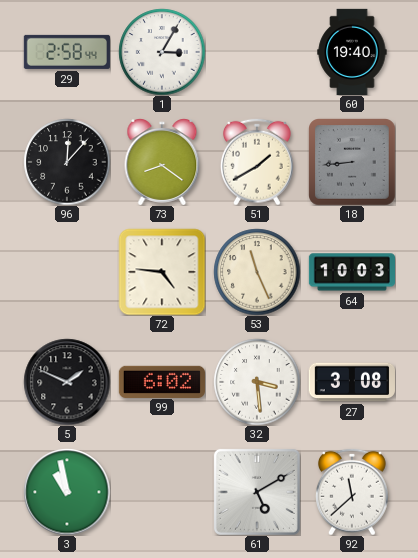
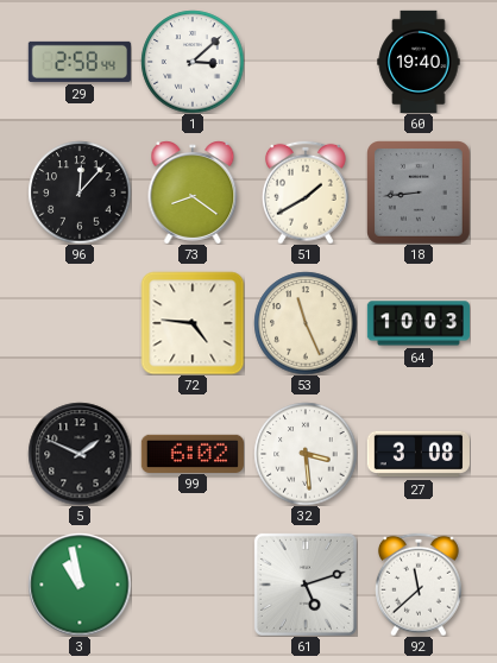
1: 3:05 -> 3:08
61: 5:10 -> 5:12
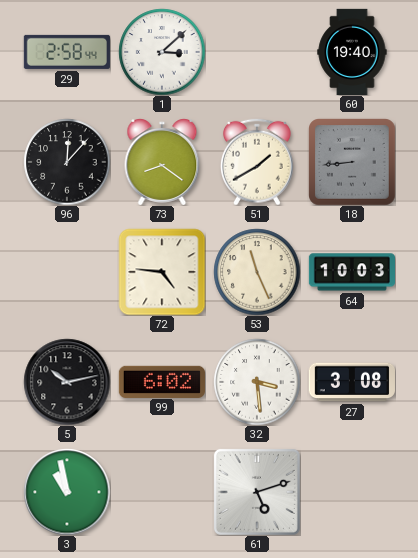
5: 1:49 -> 10:13
92: 11:38 -> none
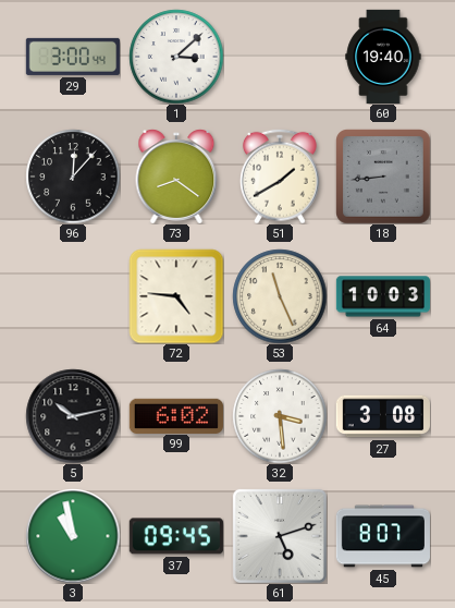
29: 2:58 -> 3:00
37: none -> 09:45
45: none -> 8:07
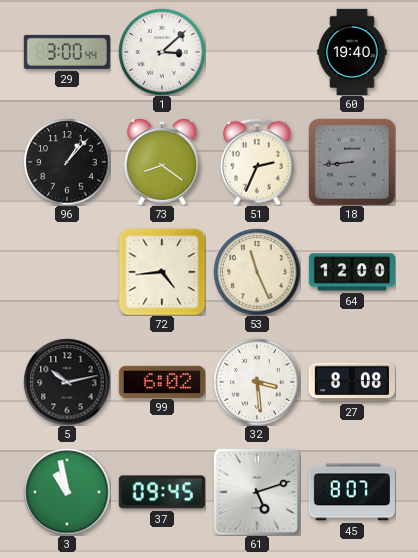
96: 12:07 -> 1:07
51: 1:40 -> 2:34
72: 4:46 -> 4:44
64: 10:03 -> 12:00
27: 3:08 -> 8:08
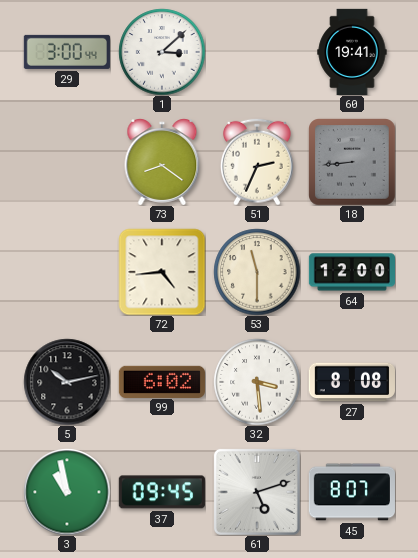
60: 19:40 -> 19:41
96: 1:07 -> none
53: 11:26 -> 11:30
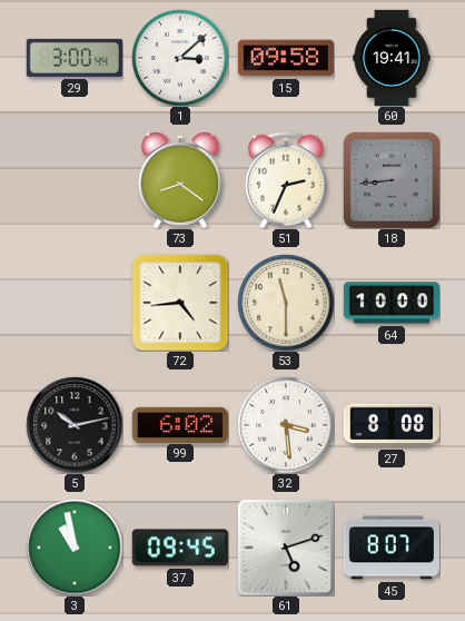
15: none -> 09:58
64: 12:00 -> 10:00
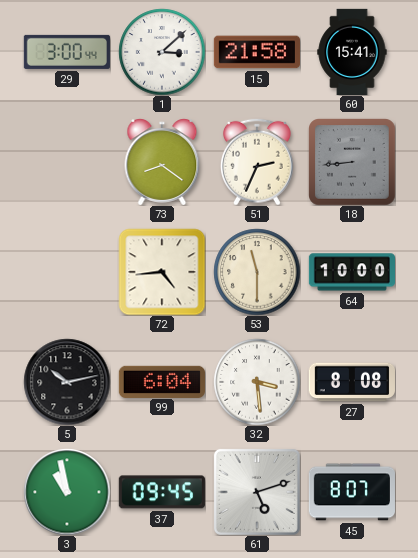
15: 09:58 -> 21:58
60: 19:41 -> 15:41
99: 6:02 -> 6:04
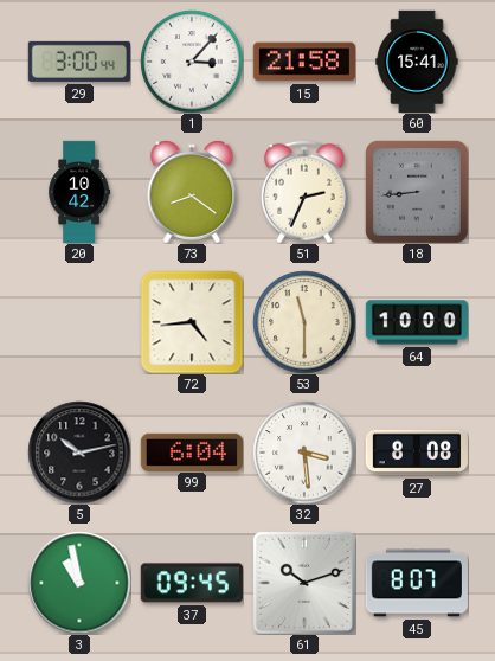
1: 3:08 -> 3:07
20: none -> 10:42
61: 5:12 -> 10:12
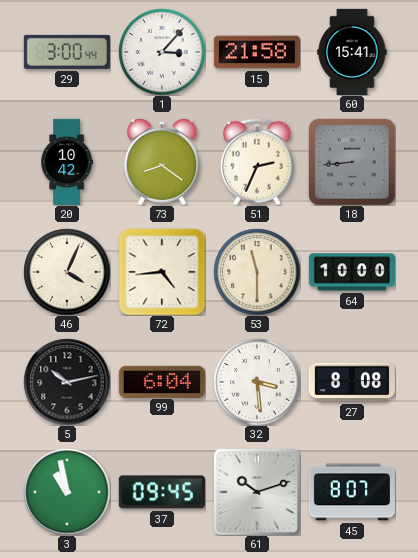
46: none -> 4:04
